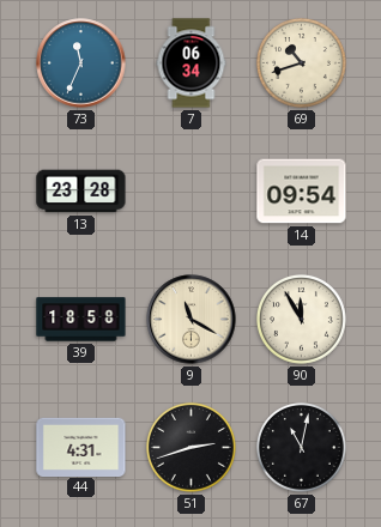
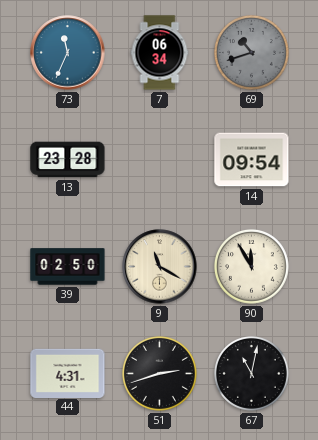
69 dial: cream -> grey
39: 18:58 -> 02:50
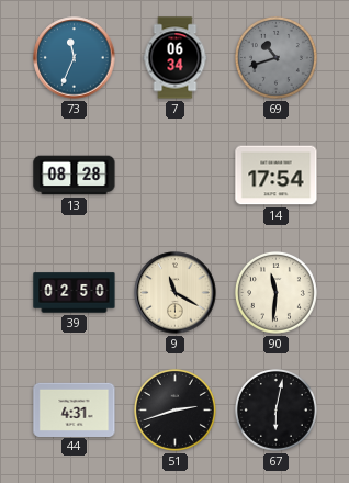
13: 23:28 -> 08:28
14: 09:54 -> 17:54
90: 11:55 -> 11:31
67: 11:02 -> 6:02
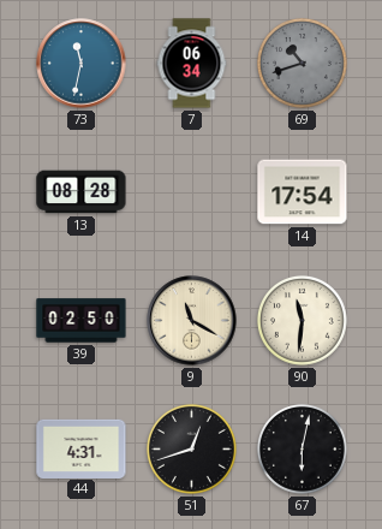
73: 11:34 -> 11:32
51: 2:42 -> 12:42
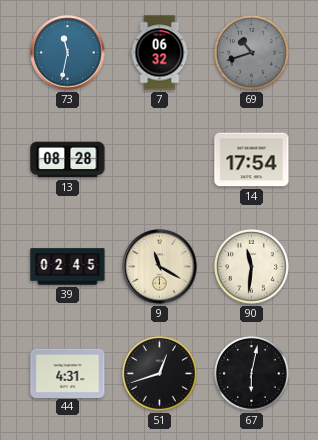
7: 06:34 -> 06:32
39: 02:50 -> 02:45
